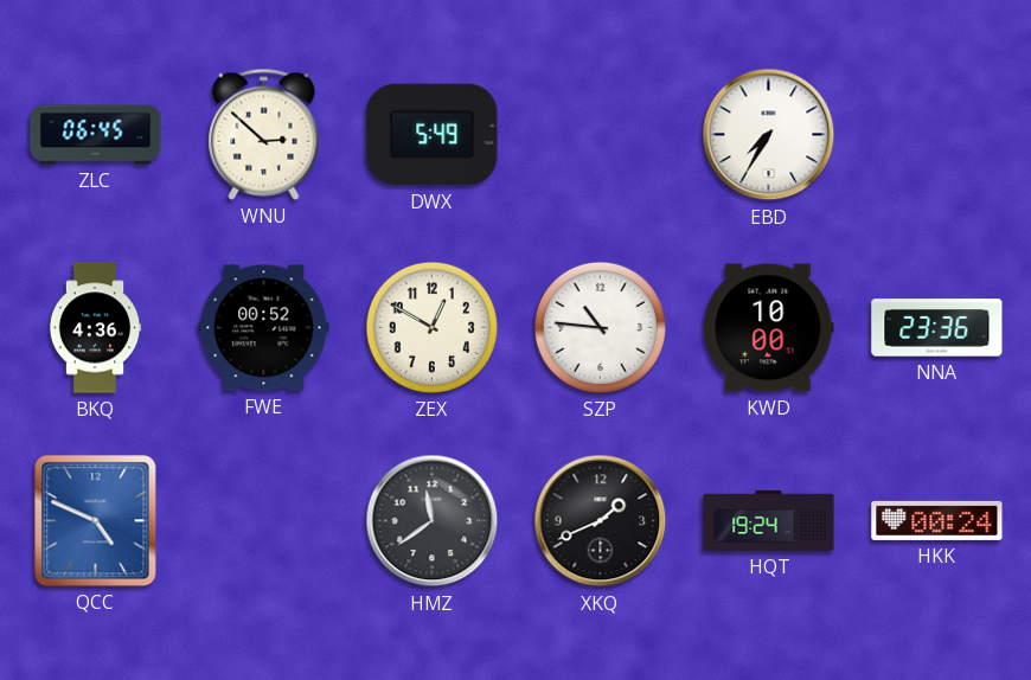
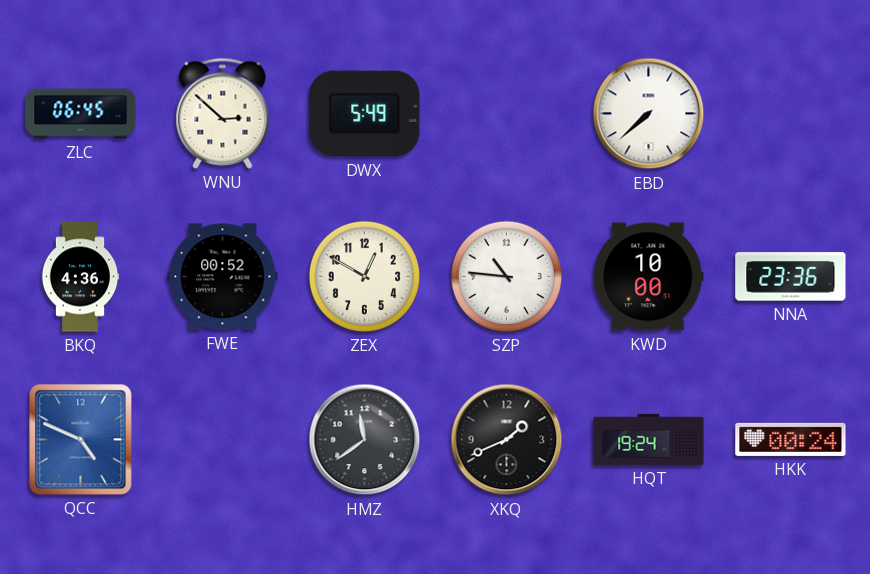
EBD: 7:35 -> 7:38
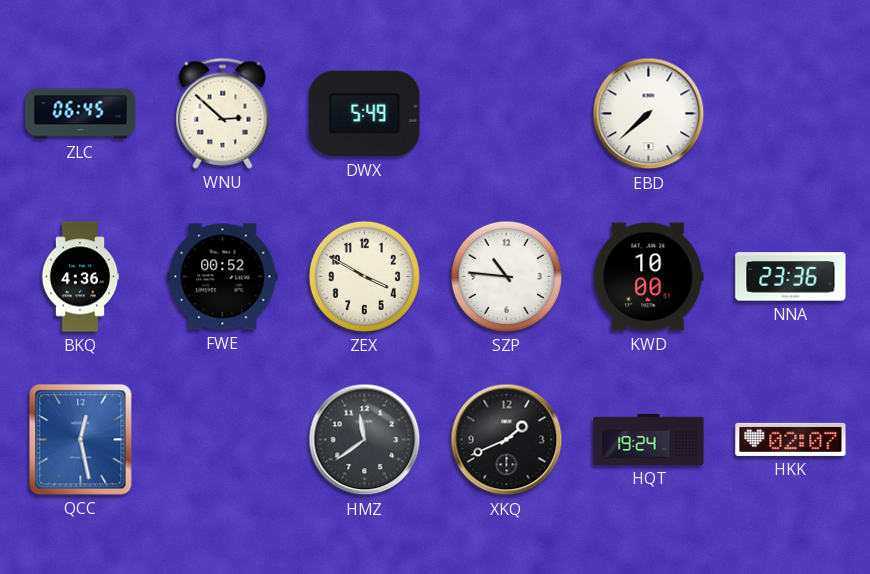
ZEX: 12:50 -> 3:50
QCC: 4:49 -> 12:28
HKK: 00:24 -> 02:07
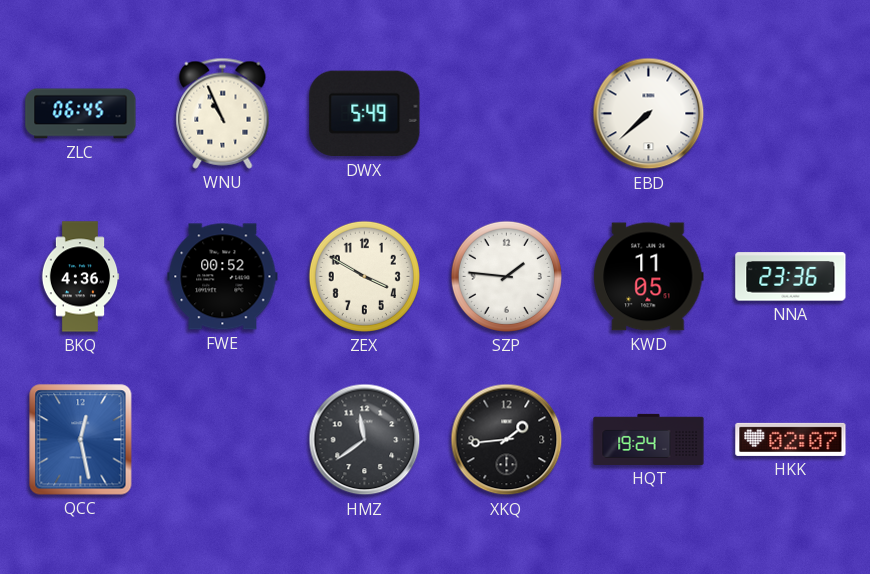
WNU: 2:52 -> 10:56
SZP: 10:46 -> 1:46
KWD: 10:00 -> 11:05
XKQ: 1:41 -> 1:44
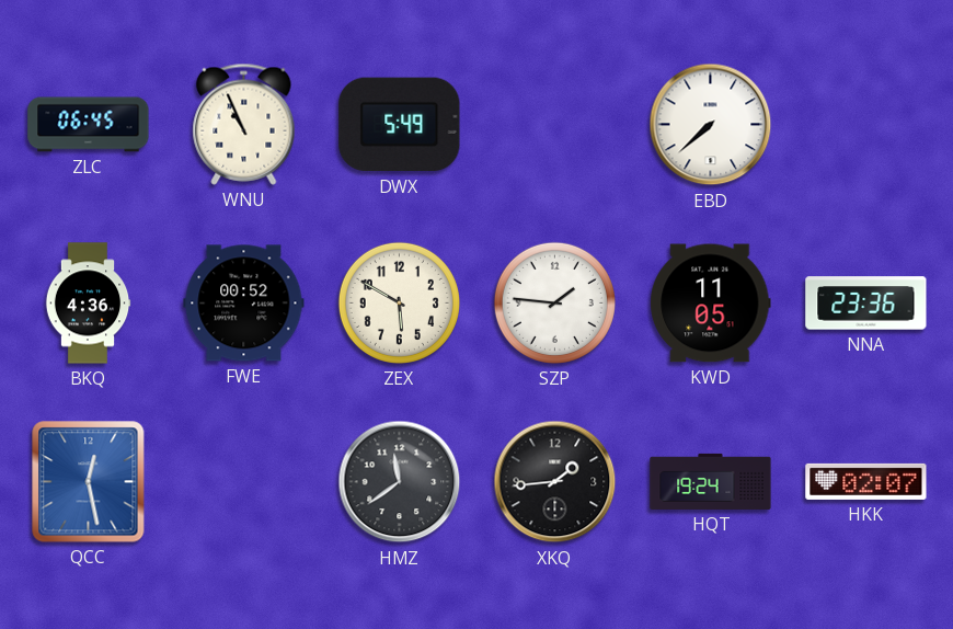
ZEX: 3:50 -> 5:50
